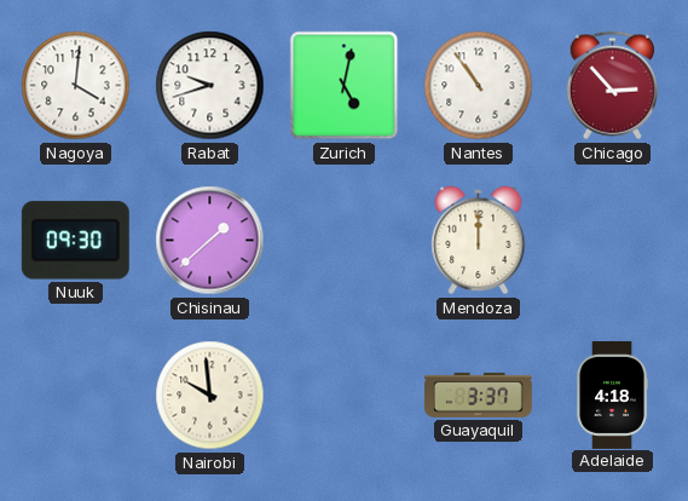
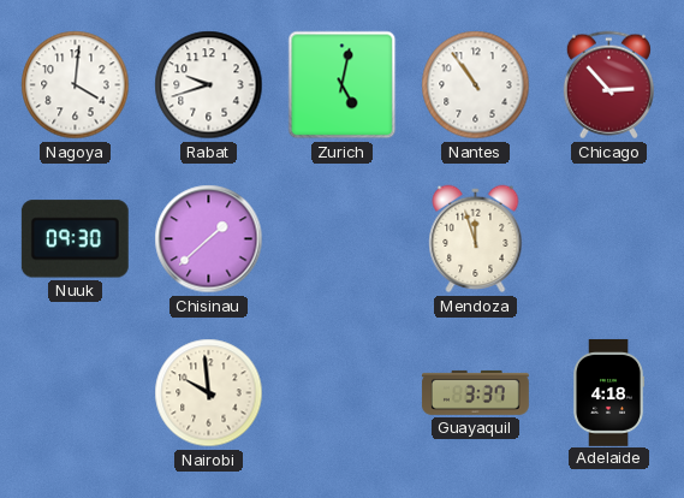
Mendoza: 12:00 -> 11:57
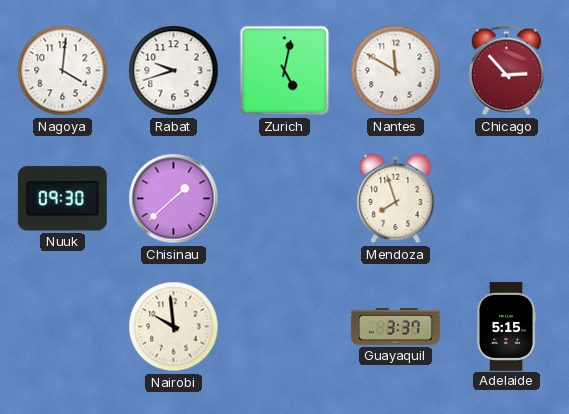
Nantes: 10:54 -> 11:50
Mendoza: 11:57 -> 7:57
Adelaide: 4:18 -> 5:15
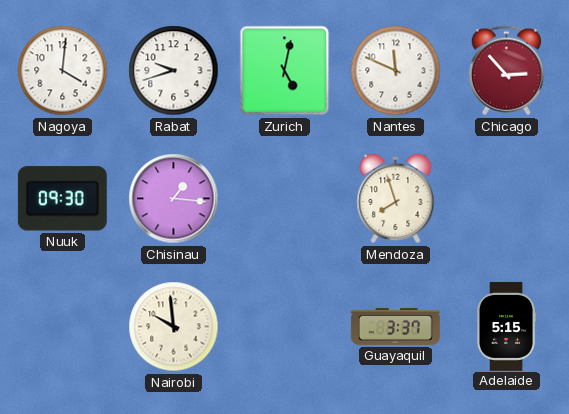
Nantes: 11:50 -> 11:49
Chisinau: 1:38 -> 1:16
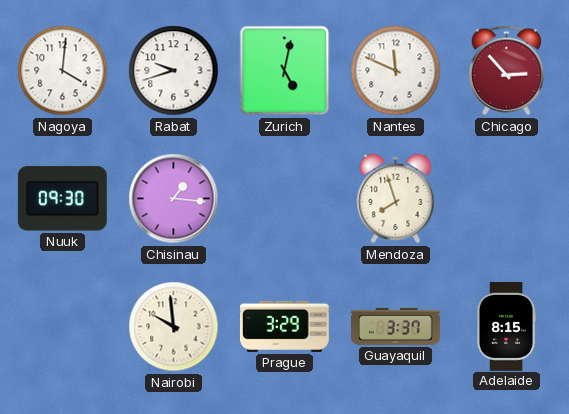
Prague: none -> 3:29
Adelaide: 5:15 -> 8:15
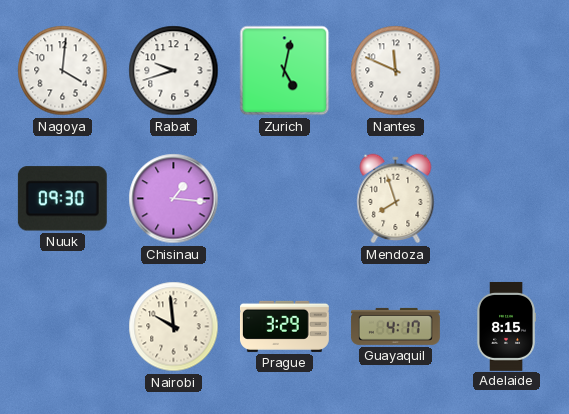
Chicago: 2:53 -> none
Guayaquil: 3:37 -> 4:17
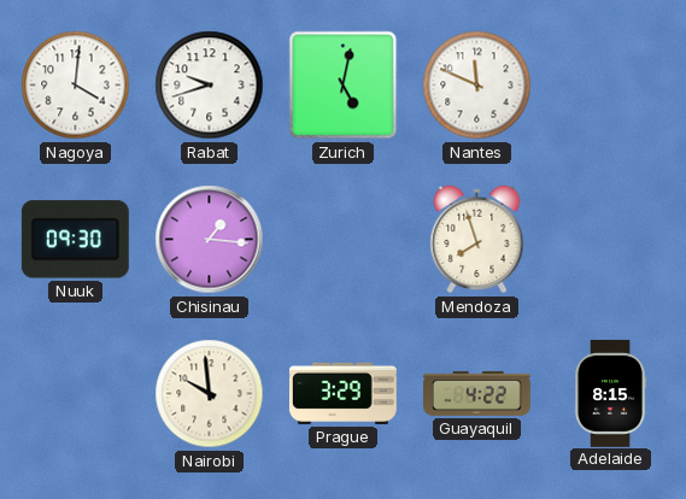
Guayaquil: 4:17 -> 4:22
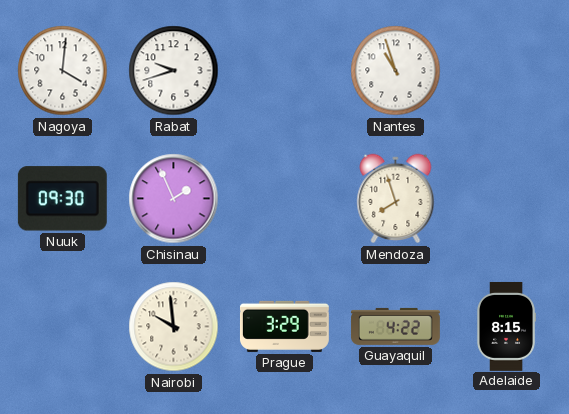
Zurich: 5:02 -> none
Nantes: 11:49 -> 10:57
Chisinau: 1:16 -> 1:56
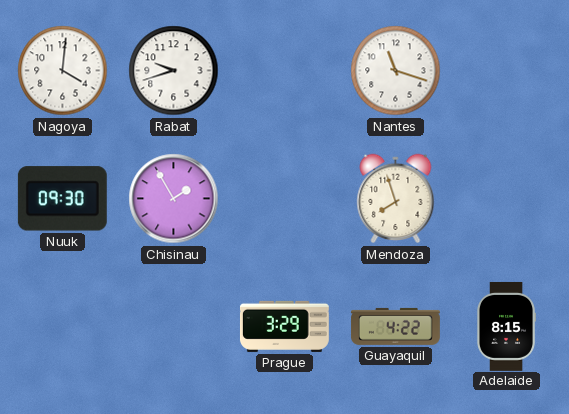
Nantes: 10:57 -> 11:18
Chisinau: 1:56 -> 1:55
Nairobi: 9:59 -> none
